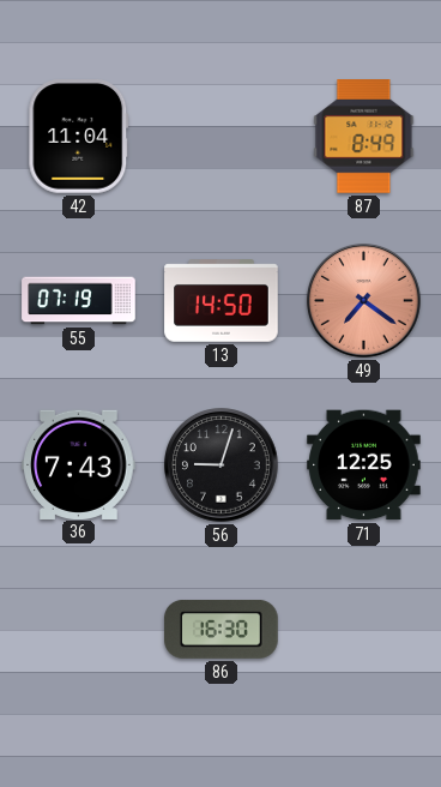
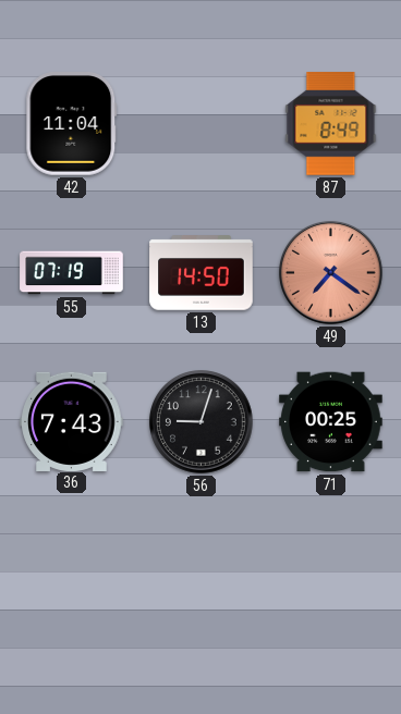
71: 12:25 -> 00:25
86: 16:30 -> none
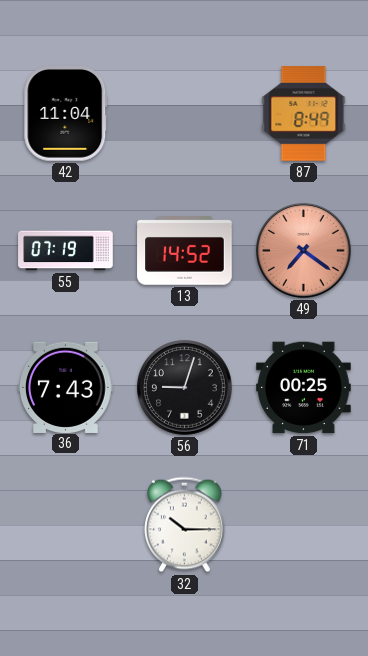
13: 14:50 -> 14:52
32: none -> 10:15
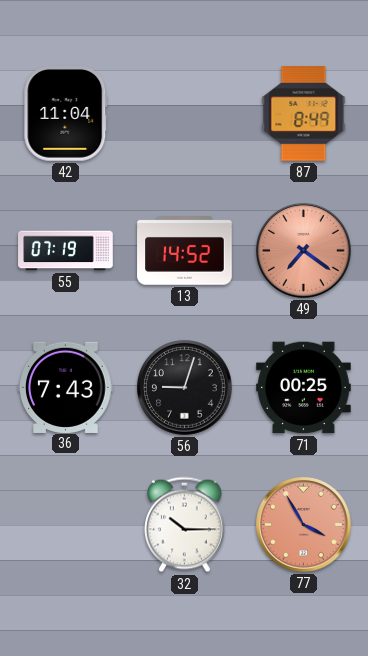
77: none -> 3:55
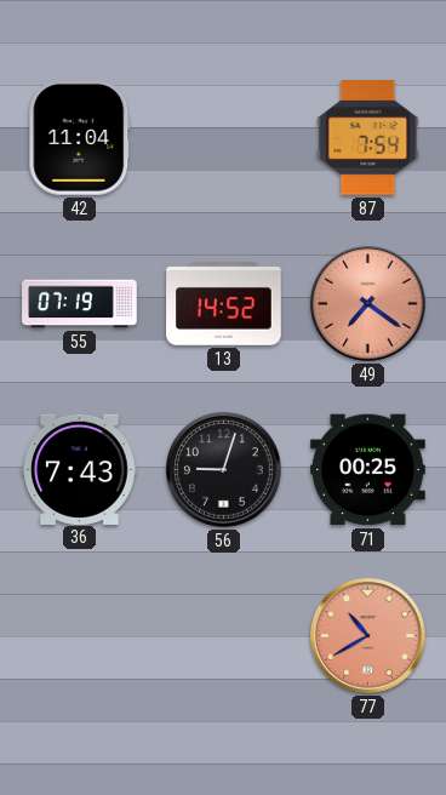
87: 8:49 -> 7:54
32: 10:15 -> none
77: 3:55 -> 10:40
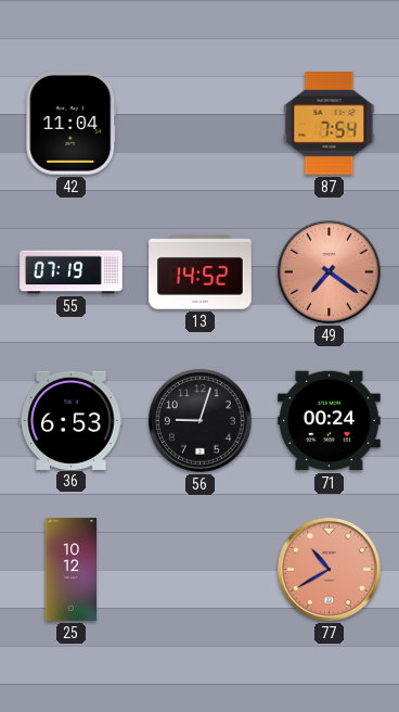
36: 7:43 -> 6:53
71: 00:25 -> 00:24
25: none -> 10:12
